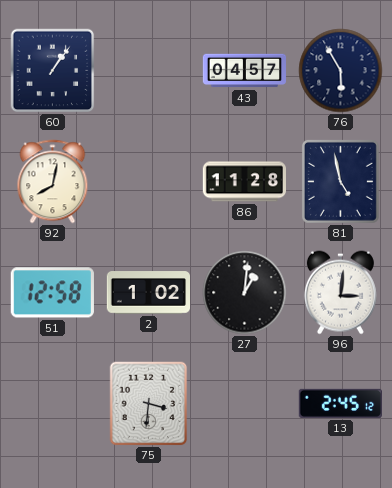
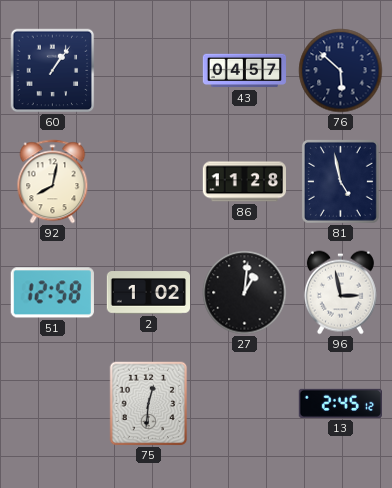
76: 5:55 -> 5:52
96: 3:01 -> 2:58
75: 3:31 -> 12:31
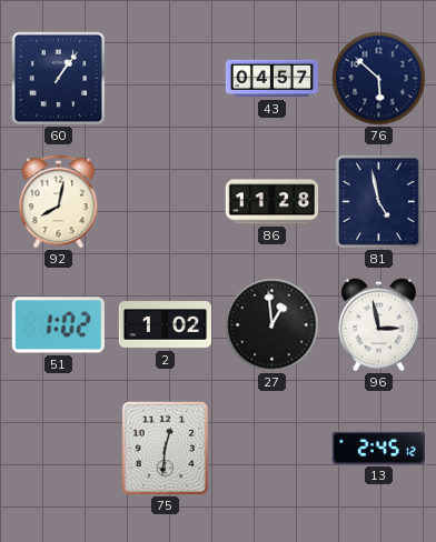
51: 12:58 -> 1:02
27: 1:01 -> 12:59
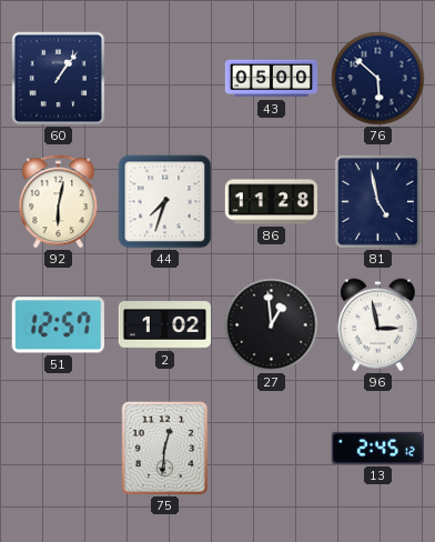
43: 04:57 -> 05:00
92: 8:02 -> 6:02
44: none -> 7:33
51: 1:02 -> 12:57
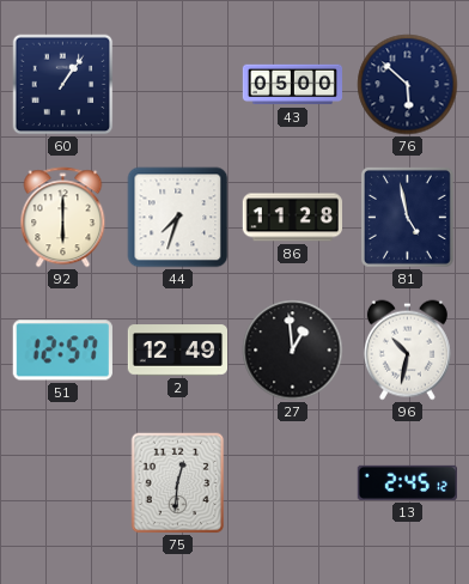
92: 6:02 -> 6:00
2: 1:02 -> 12:49
96: 2:58 -> 10:32
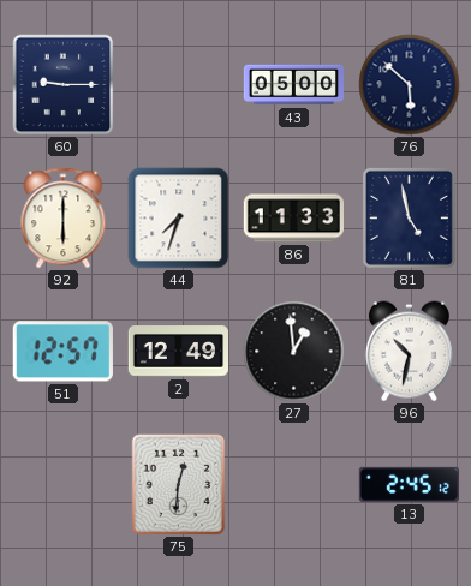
60: 1:06 -> 9:15
86: 11:28 -> 11:33
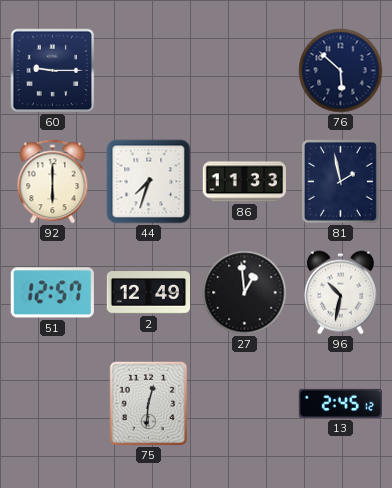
43: 05:00 -> none
81: 4:58 -> 1:58
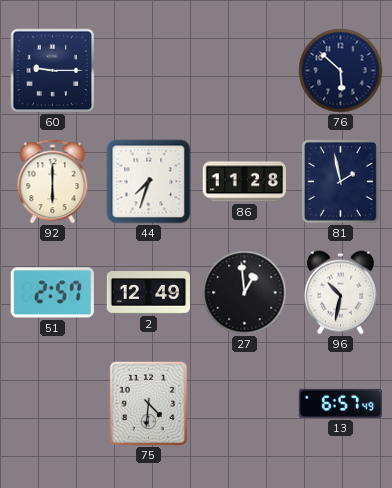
86: 11:33 -> 11:28
51: 12:57 -> 2:57
75: 12:31 -> 4:31
13: 2:45 -> 6:57
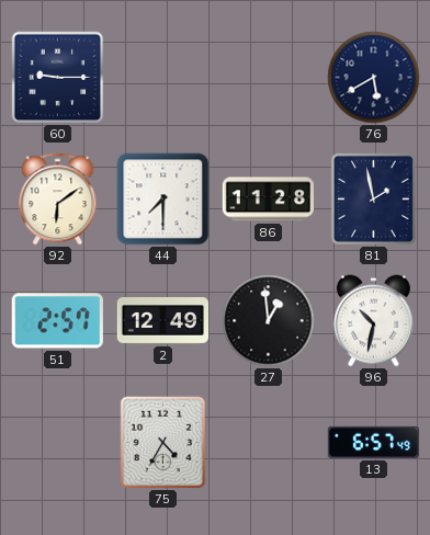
76: 5:52 -> 5:40
92: 6:00 -> 6:09
44: 7:33 -> 7:30
75: 4:31 -> 4:35
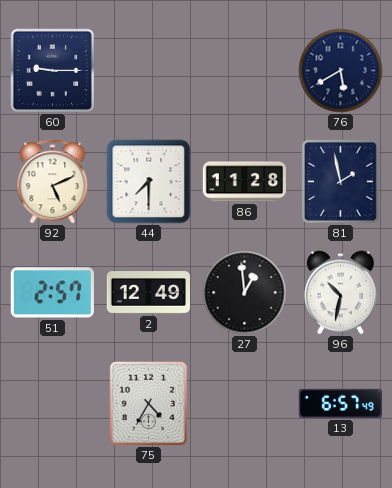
92: 6:09 -> 5:11
